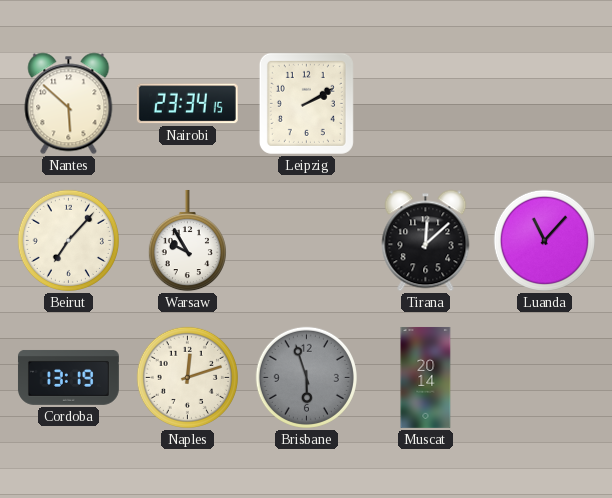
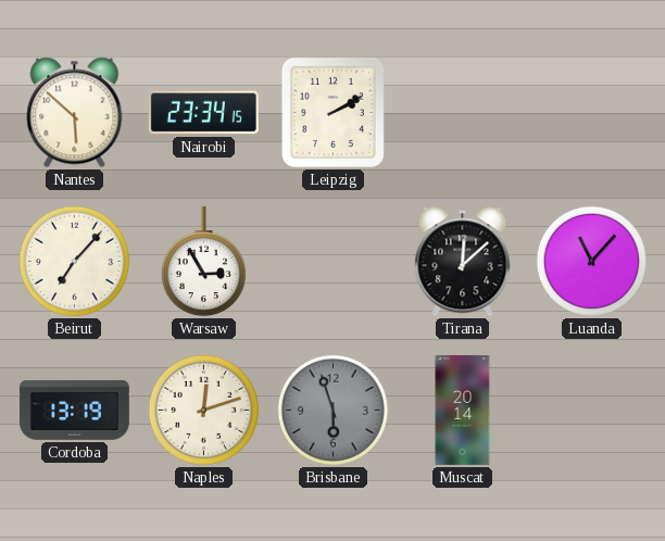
Warsaw: 9:55 -> 2:55
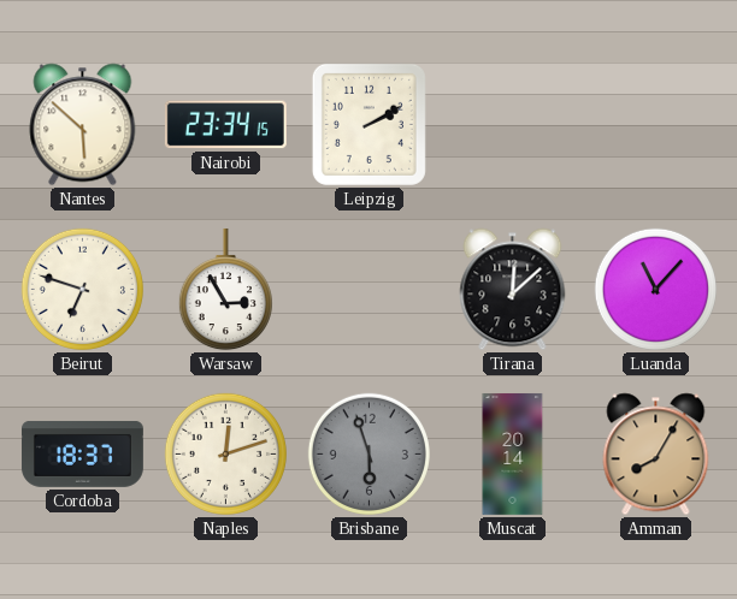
Beirut: 7:07 -> 6:48
Cordoba: 13:19 -> 18:37
Amman: none -> 8:05
